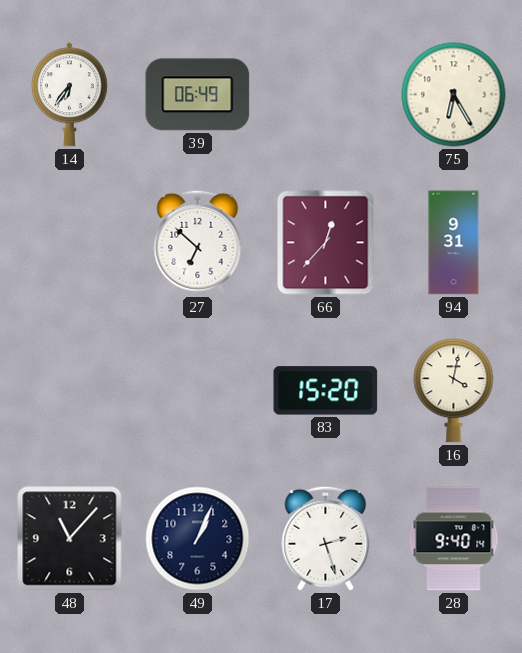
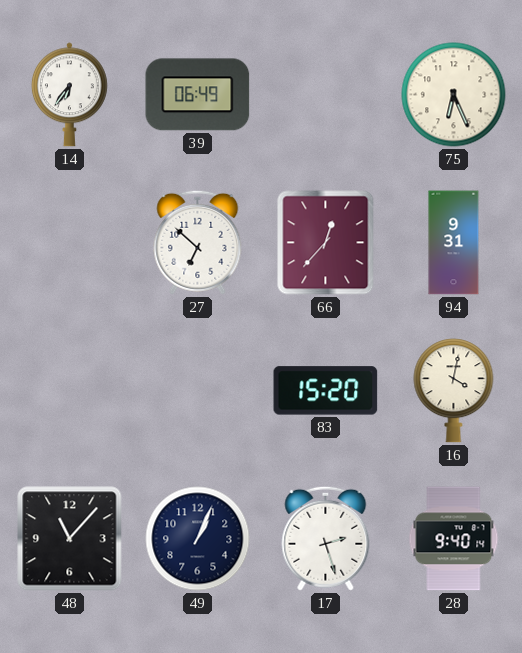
75: 6:25 -> 6:26
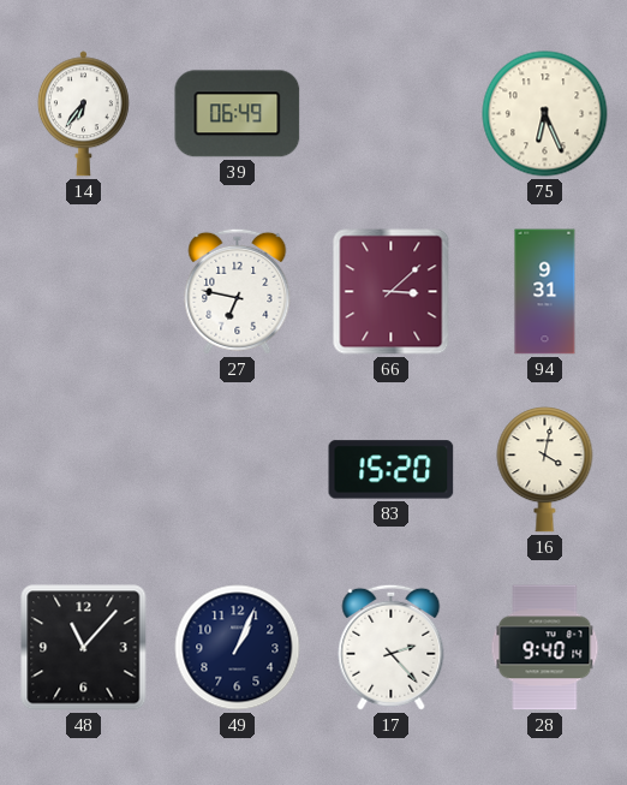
27: 6:52 -> 6:47
66: 12:37 -> 3:08
17: 2:27 -> 2:23
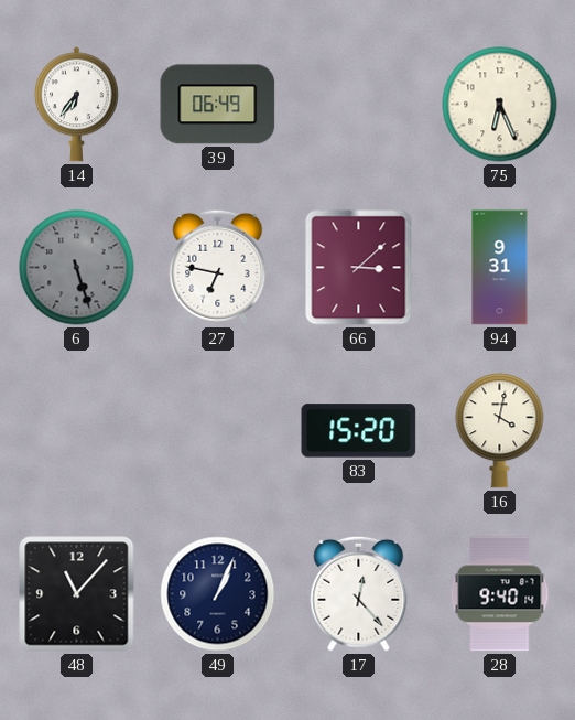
6: none -> 5:27
17: 2:23 -> 12:23
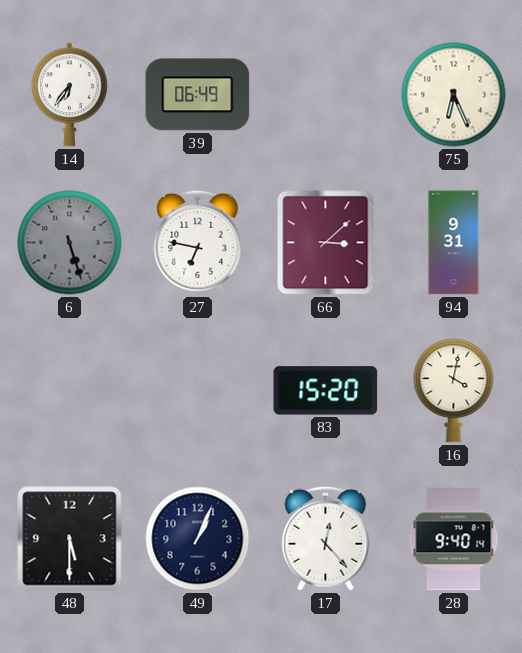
48: 11:07 -> 5:30
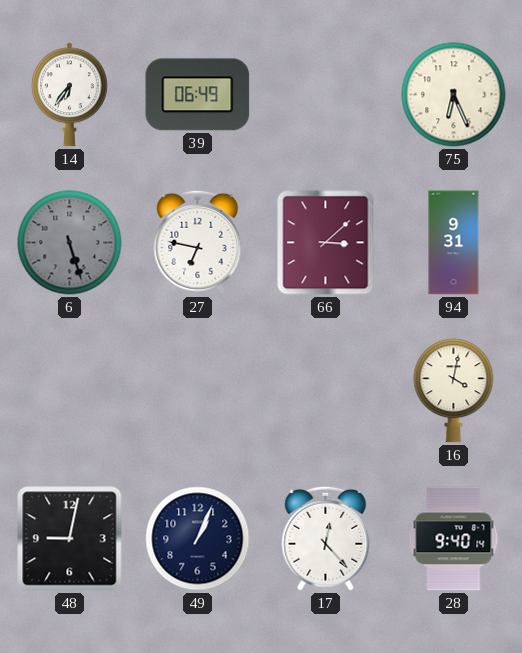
83: 15:20 -> none
48: 5:30 -> 9:02
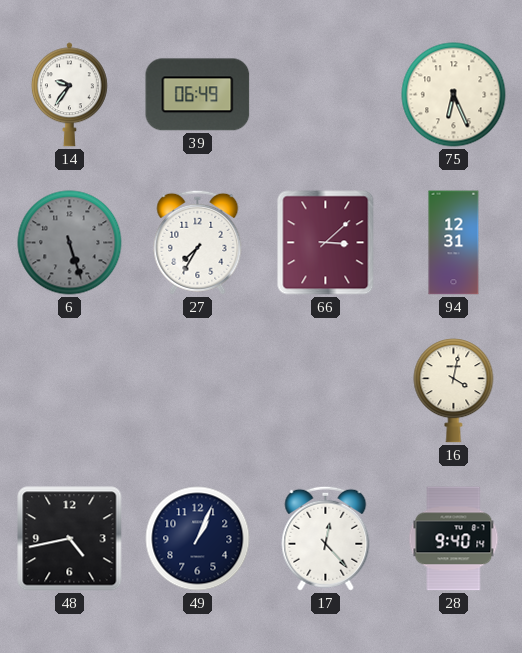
14: 6:36 -> 9:36
27: 6:47 -> 7:35
94: 9:31 -> 12:31
48: 9:02 -> 4:43
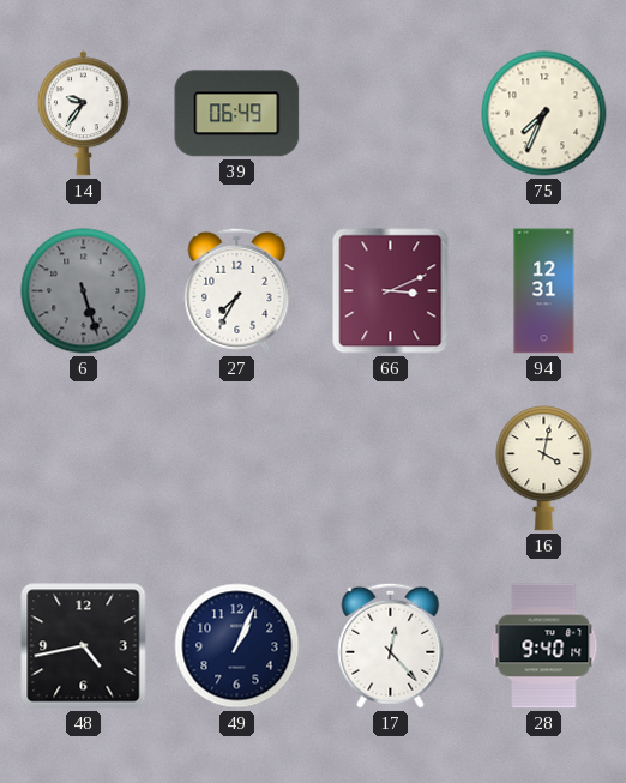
75: 6:26 -> 7:34
66: 3:08 -> 3:11
